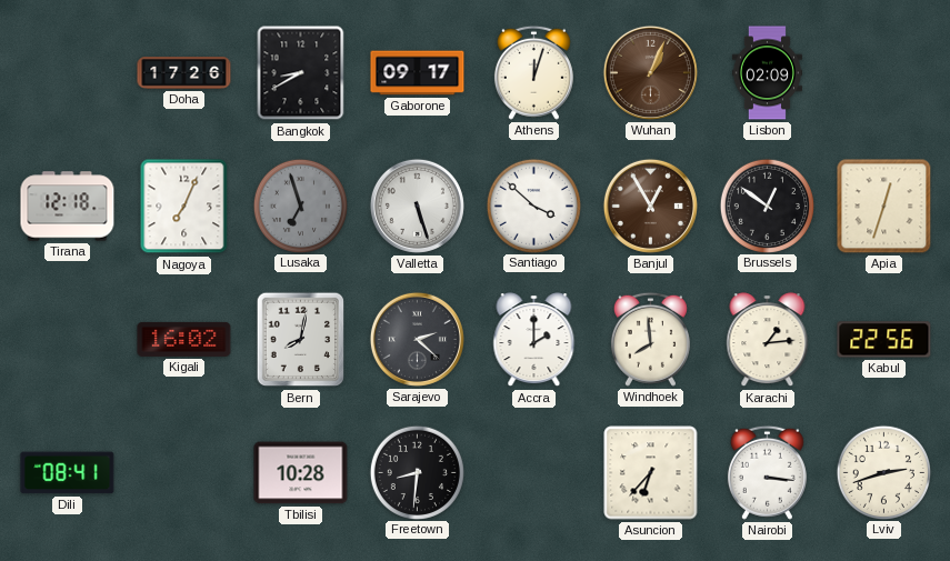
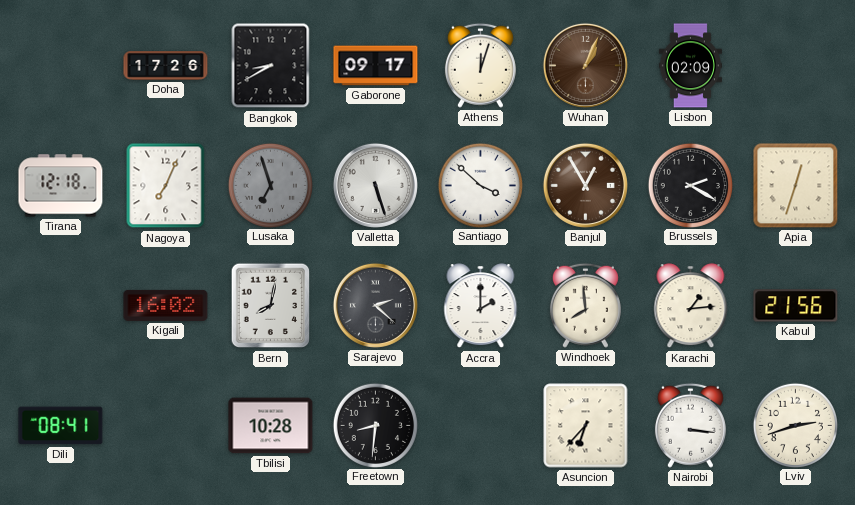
Brussels: 12:51 -> 2:20
Kabul: 22:56 -> 21:56
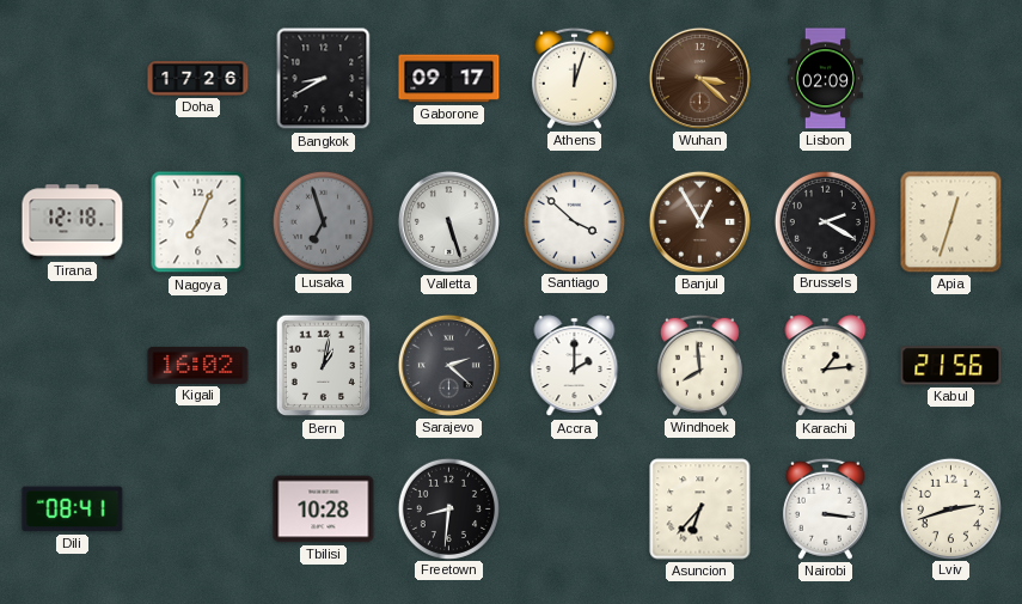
Wuhan: 1:04 -> 3:22
Bern: 8:02 -> 1:02
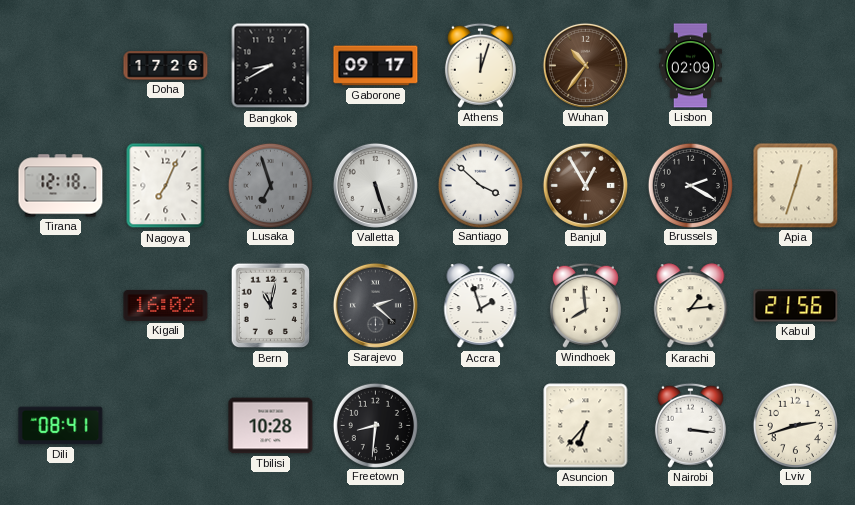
Wuhan: 3:22 -> 10:36
Bern: 1:02 -> 11:02
Accra: 2:00 -> 1:57
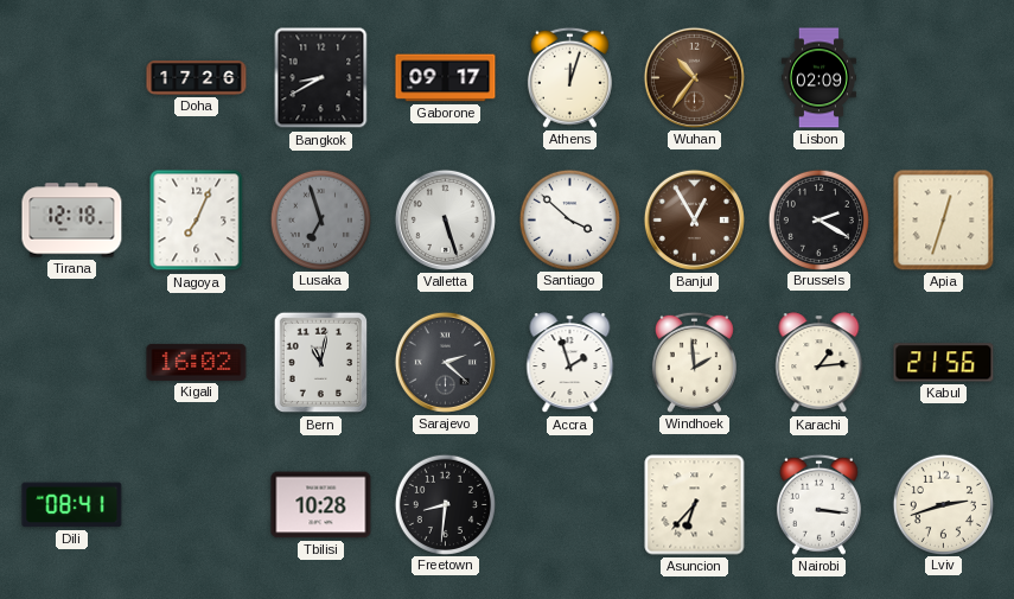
Windhoek: 7:59 -> 1:59
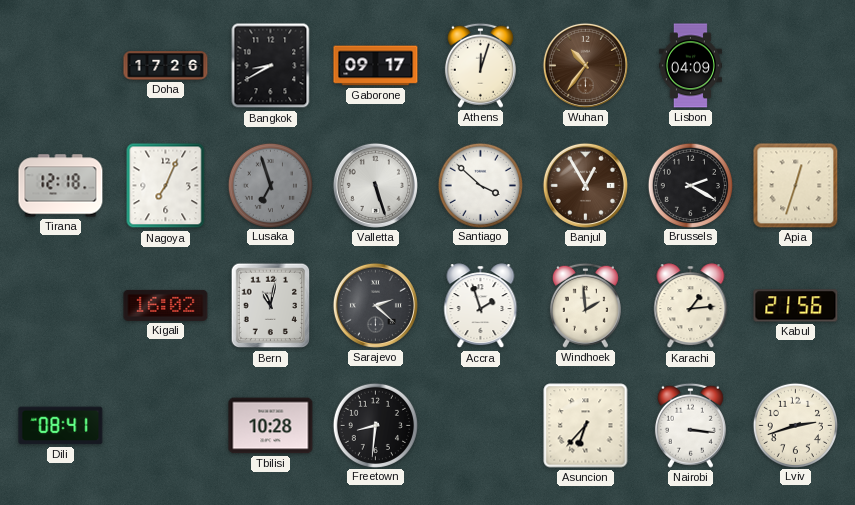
Lisbon: 02:09 -> 04:09
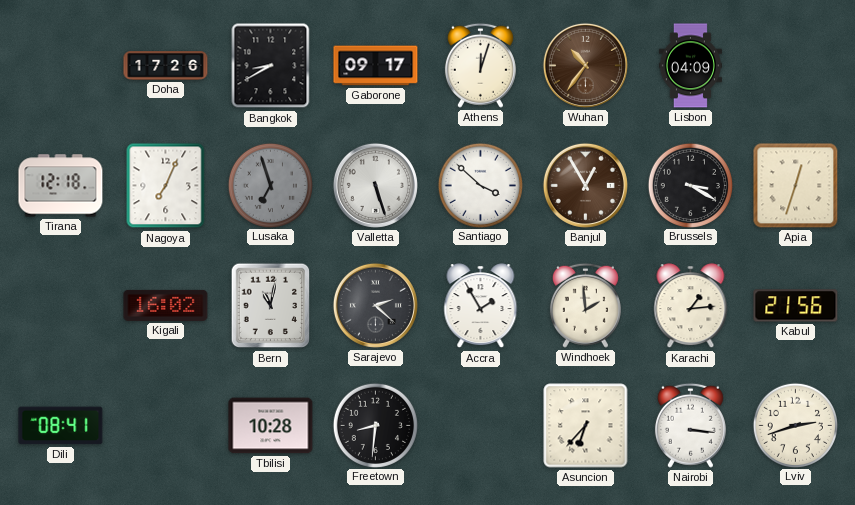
Brussels: 2:20 -> 3:20
Accra: 1:57 -> 1:55
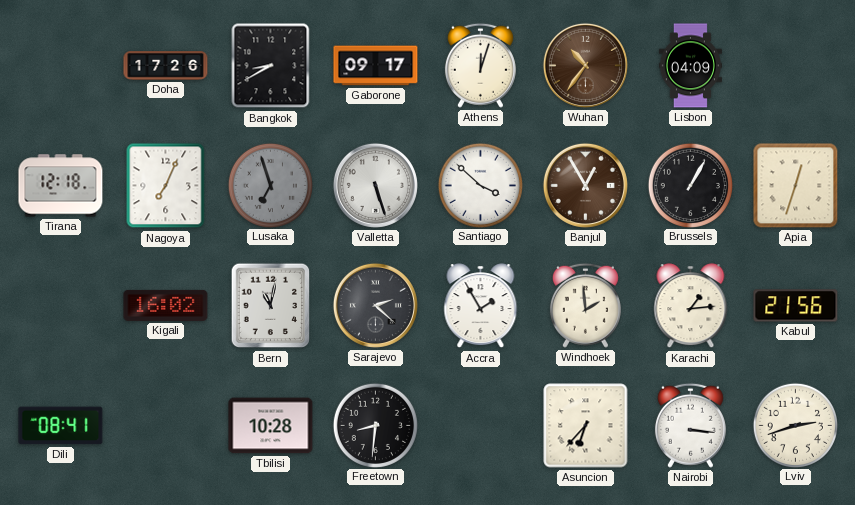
Brussels: 3:20 -> 1:05
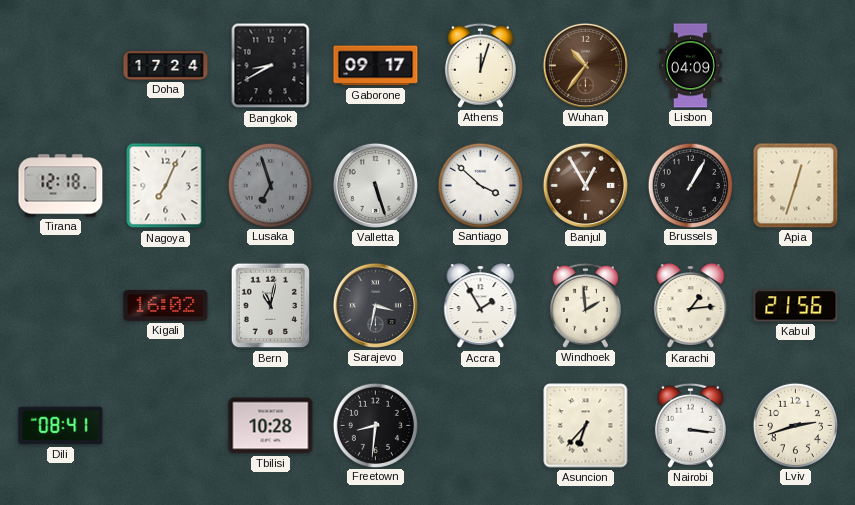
Doha: 17:26 -> 17:24
Sarajevo: 2:22 -> 3:32
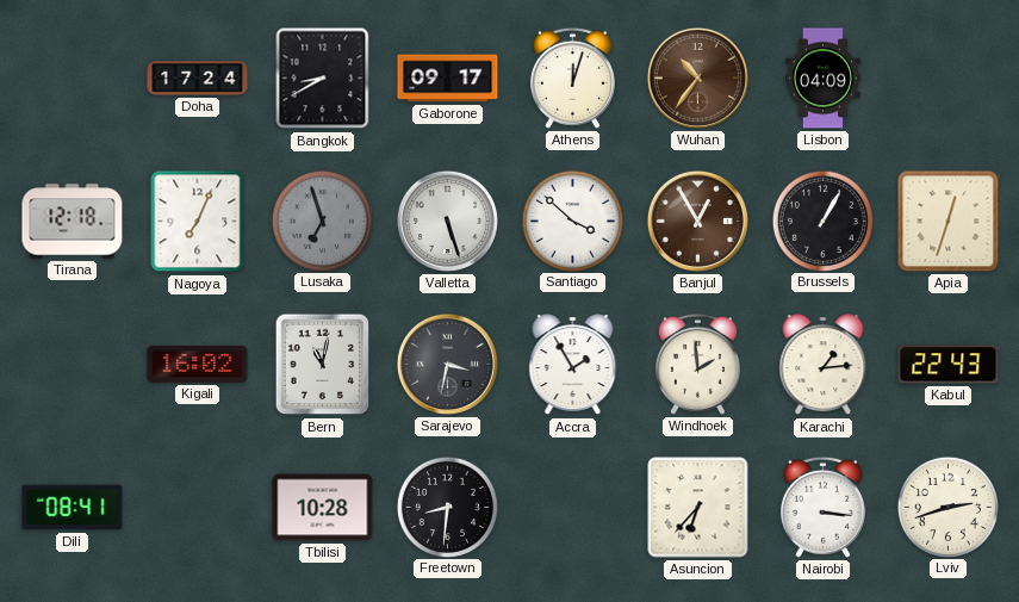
Kabul: 21:56 -> 22:43
